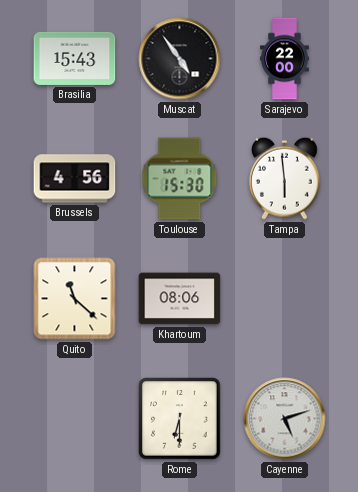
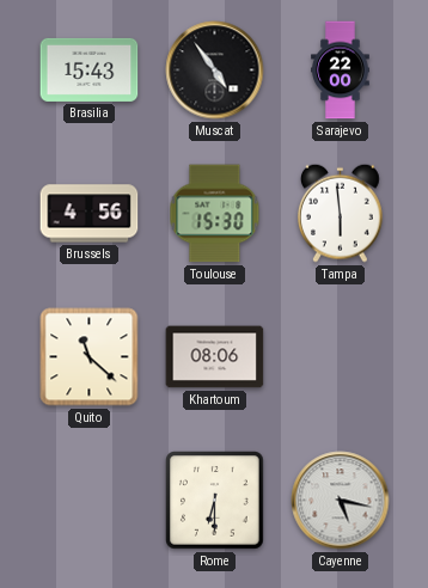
Cayenne: 5:12 -> 5:17
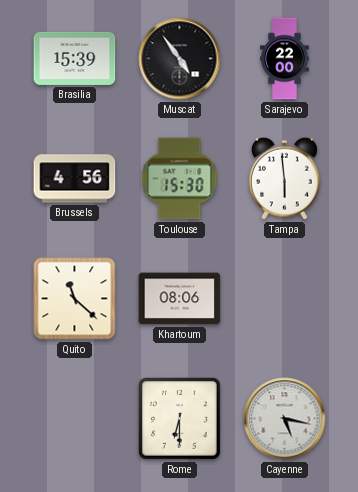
Brasilia: 15:43 -> 15:39
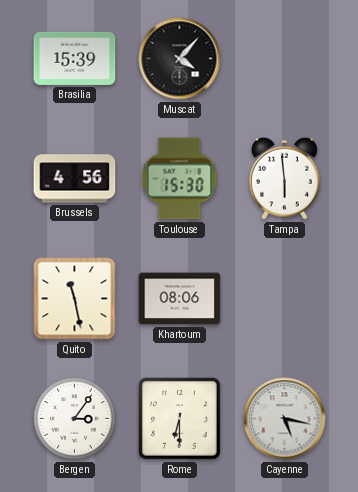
Muscat: 4:54 -> 4:07
Sarajevo: 22:00 -> none
Quito: 11:22 -> 11:28
Bergen: none -> 3:06
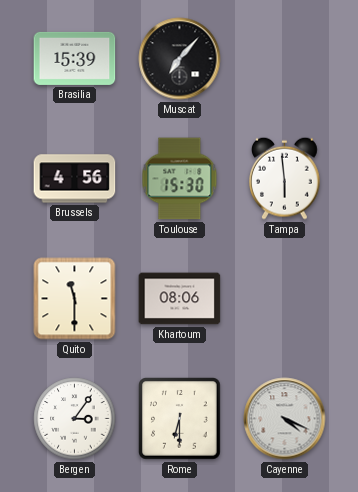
Muscat: 4:07 -> 7:07
Quito: 11:28 -> 11:30
Cayenne: 5:17 -> 4:19
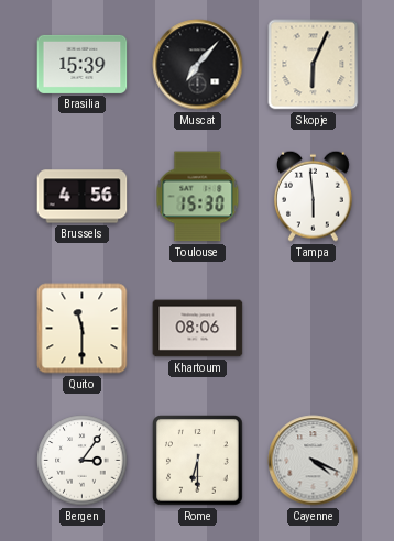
Skopje: none -> 6:04
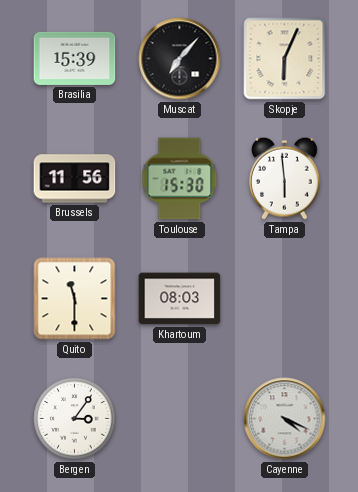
Brussels: 4:56 -> 11:56
Khartoum: 08:06 -> 08:03
Rome: 6:30 -> none
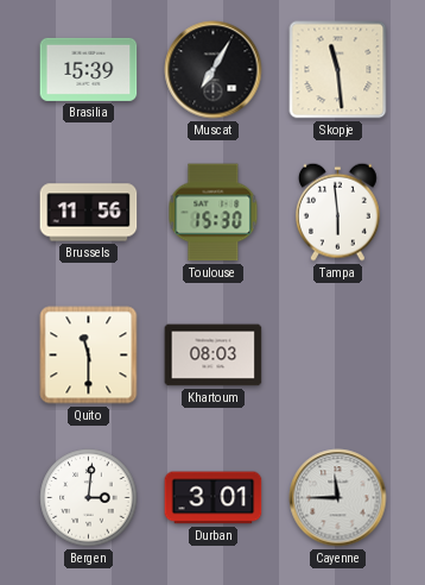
Muscat: 7:07 -> 7:05
Skopje: 6:04 -> 11:29
Bergen: 3:06 -> 3:01
Durban: none -> 3:01
Cayenne: 4:19 -> 11:45
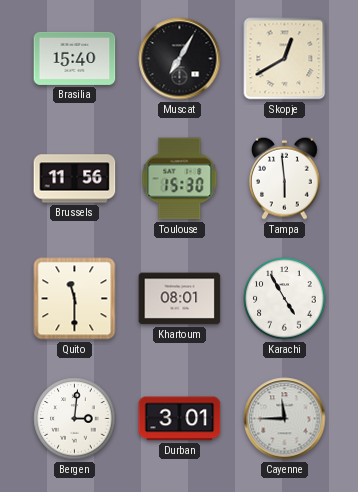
Brasilia: 15:39 -> 15:40
Skopje: 11:29 -> 12:40
Khartoum: 08:03 -> 08:01
Karachi: none -> 4:55
